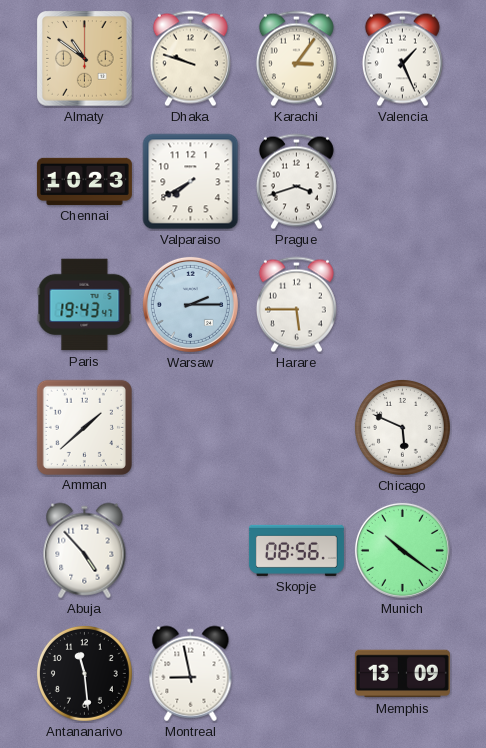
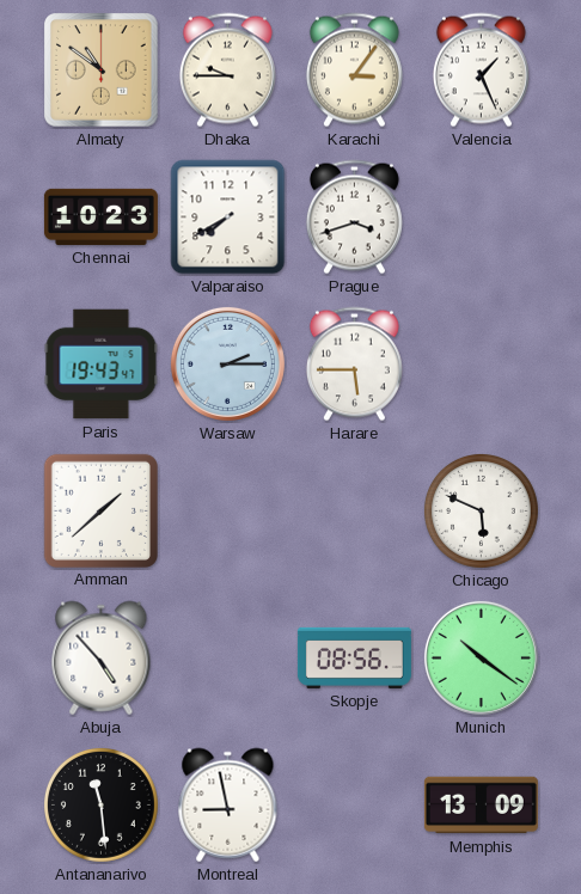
Dhaka: 9:48 -> 9:45
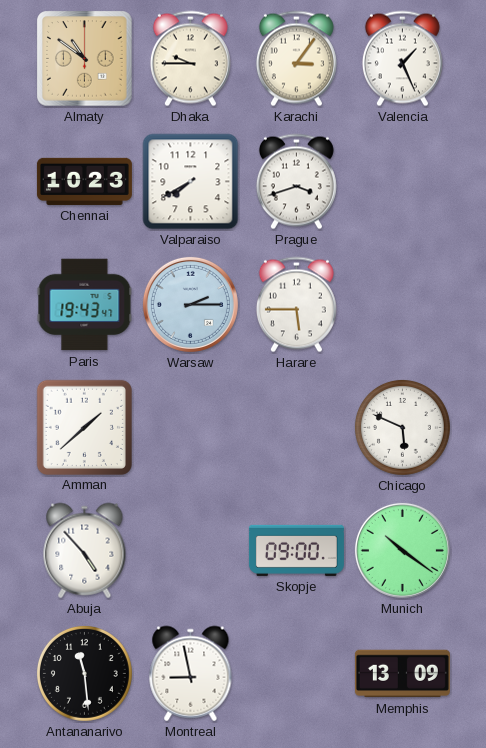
Skopje: 08:56 -> 09:00
